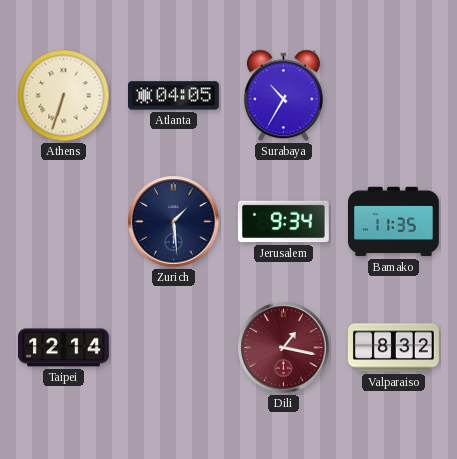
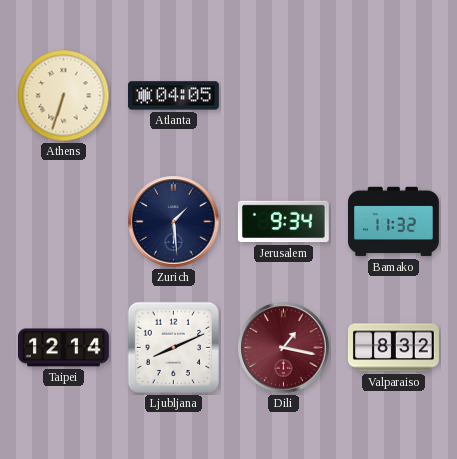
Surabaya: 10:35 -> none
Bamako: 11:35 -> 11:32
Ljubljana: none -> 8:11
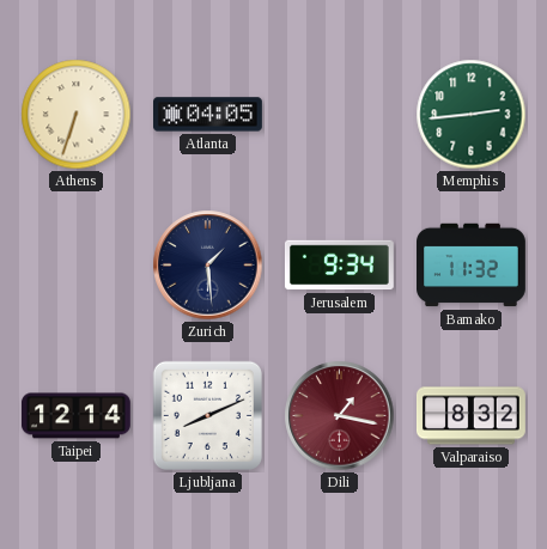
Memphis: none -> 2:44
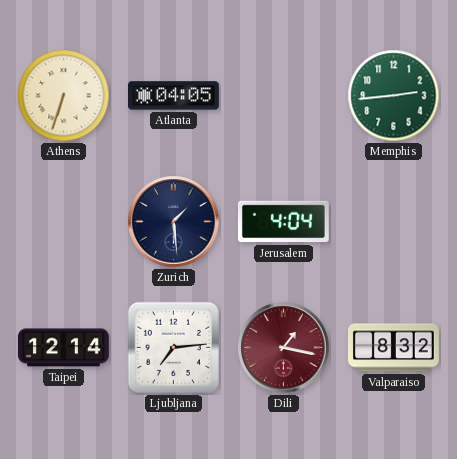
Jerusalem: 9:34 -> 4:04
Bamako: 11:32 -> none
Ljubljana: 8:11 -> 7:14
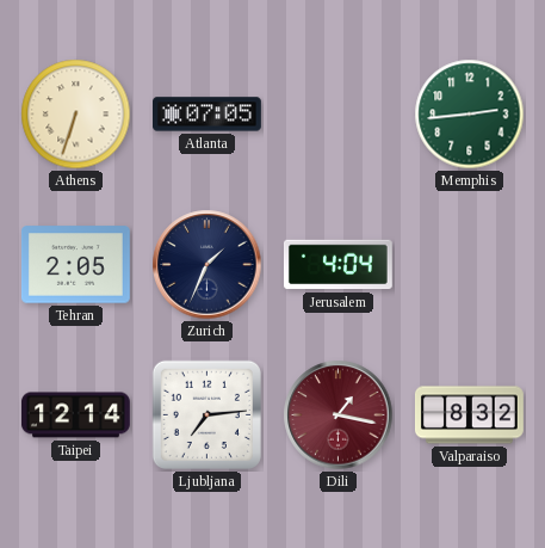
Atlanta: 04:05 -> 07:05
Tehran: none -> 2:05
Zurich: 1:29 -> 1:34
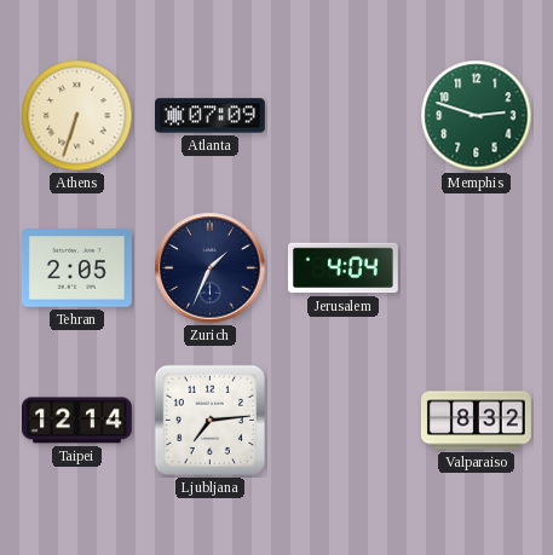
Atlanta: 07:05 -> 07:09
Memphis: 2:44 -> 2:48
Dili: 1:17 -> none
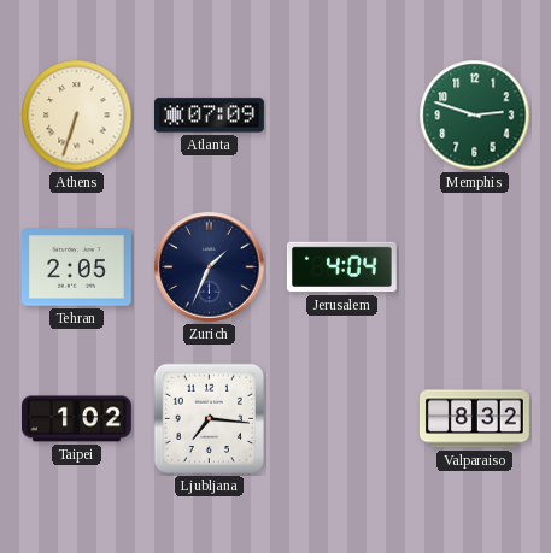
Taipei: 12:14 -> 1:02
Ljubljana: 7:14 -> 7:16
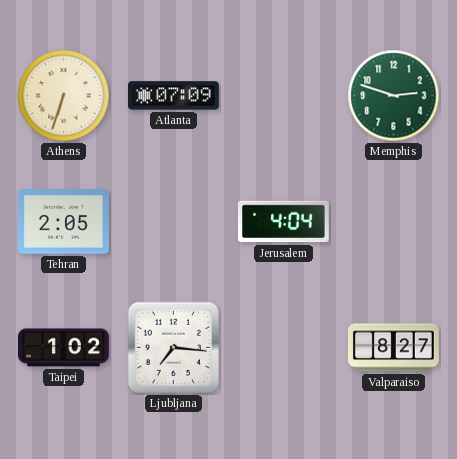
Zurich: 1:34 -> none
Valparaiso: 8:32 -> 8:27
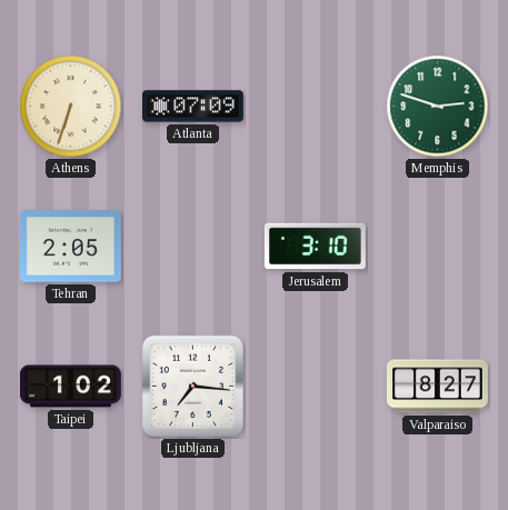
Jerusalem: 4:04 -> 3:10
